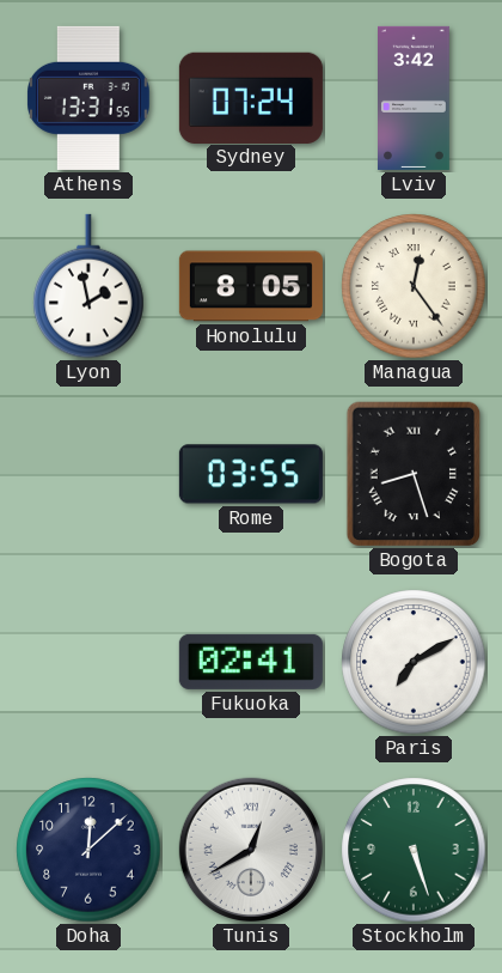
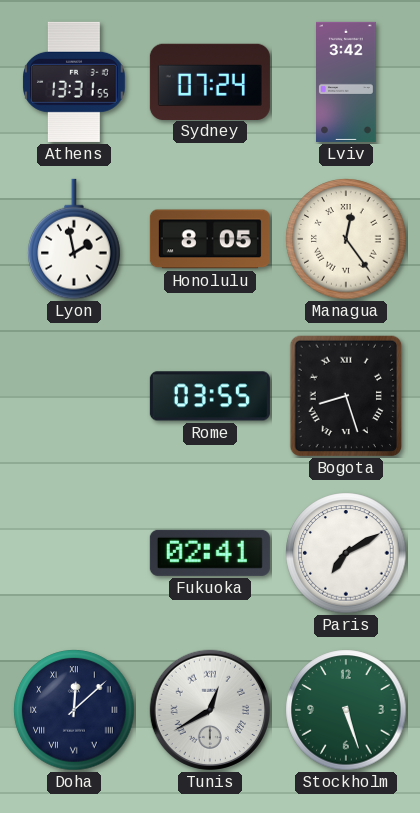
Doha numerals: Arabic -> Roman
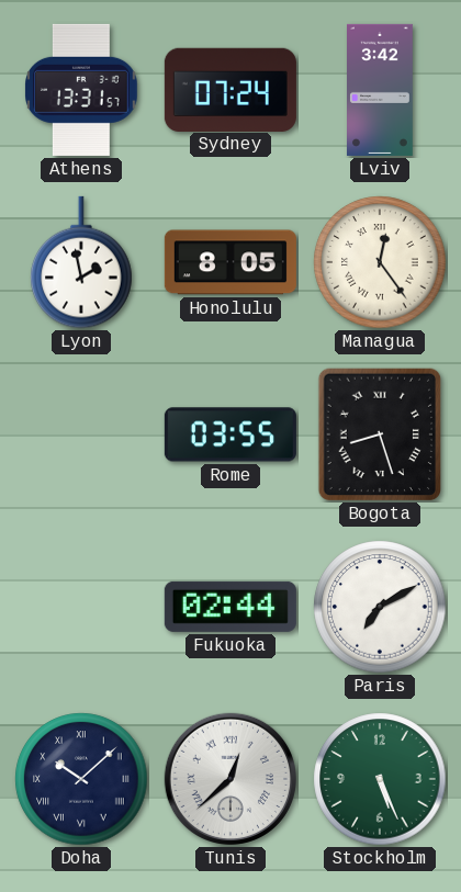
Athens: 13:31:55 -> 13:31:57
Fukuoka: 02:41 -> 02:44
Doha: 12:08 -> 10:08
Tunis: 12:40 -> 12:38
Stockholm: 5:27 -> 5:26
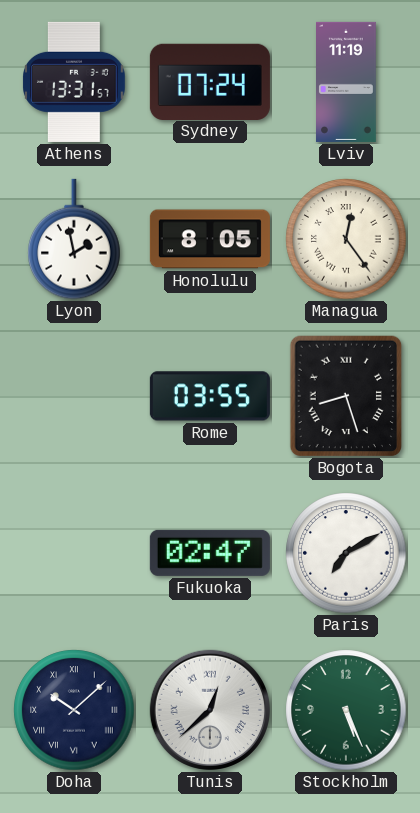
Lviv: 3:42 -> 11:19
Fukuoka: 02:44 -> 02:47
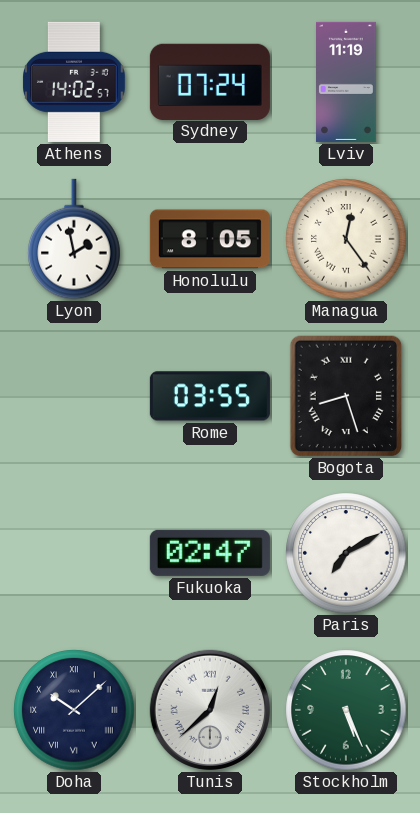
Athens: 13:31 -> 14:02
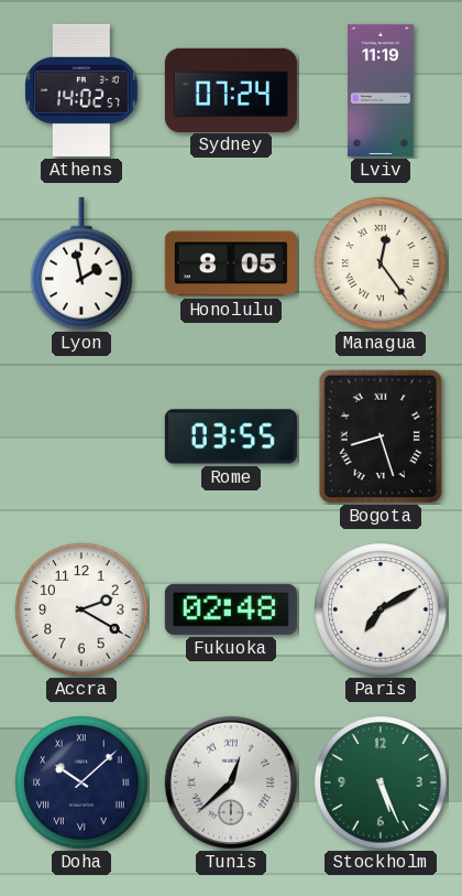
Accra: none -> 2:20
Fukuoka: 02:47 -> 02:48
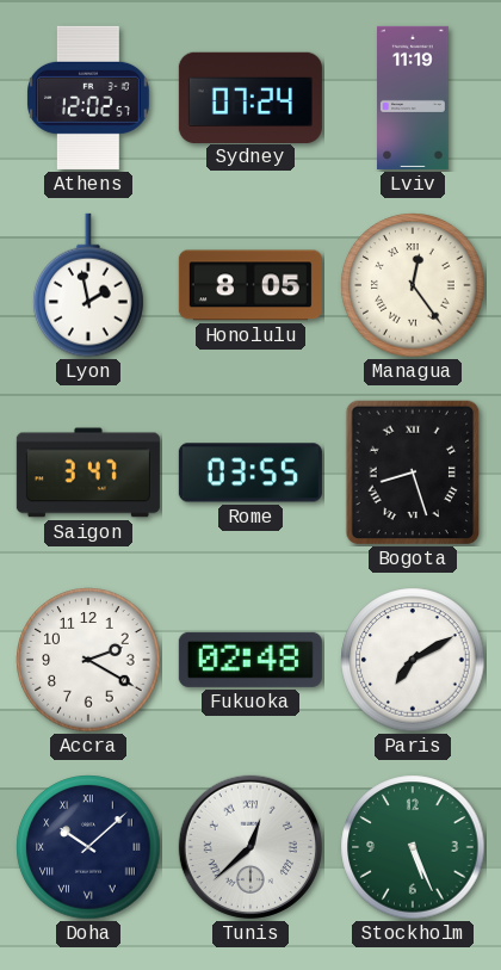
Athens: 14:02 -> 12:02
Saigon: none -> 3:47
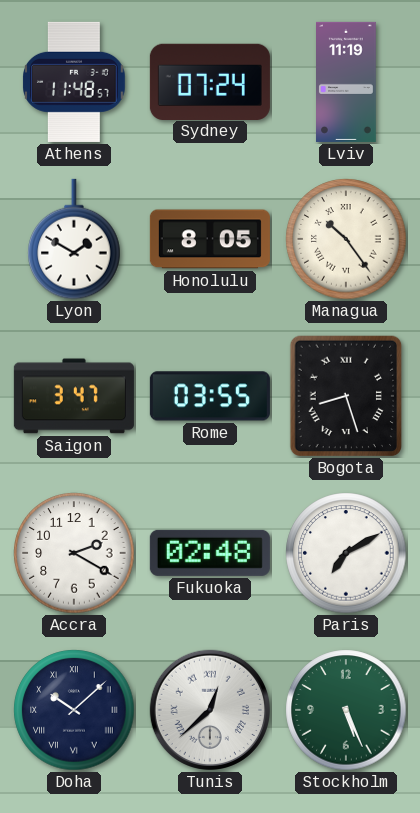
Athens: 12:02 -> 11:48
Lyon: 1:58 -> 1:50
Managua: 12:24 -> 10:24
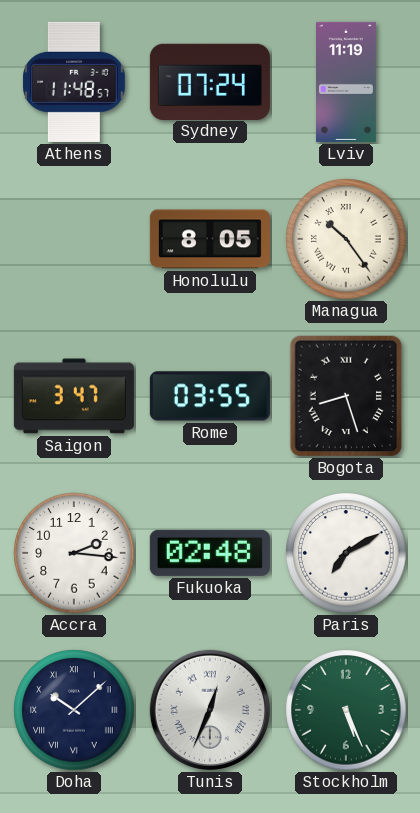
Lyon: 1:50 -> none
Accra: 2:20 -> 2:16
Tunis: 12:38 -> 12:34
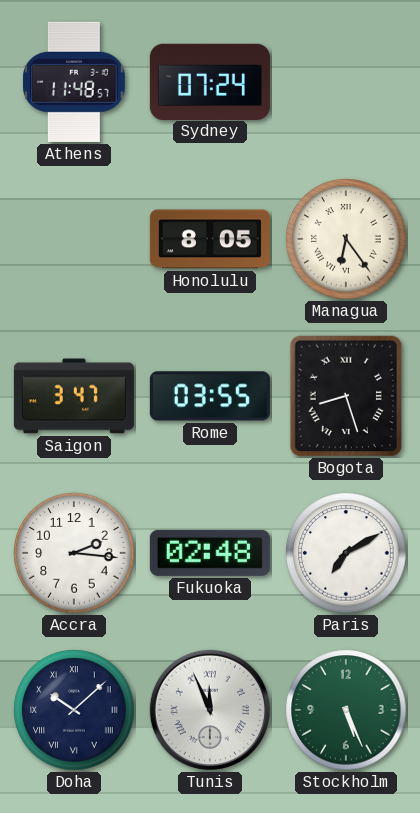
Lviv: 11:19 -> none
Managua: 10:24 -> 6:24
Tunis: 12:34 -> 11:56
